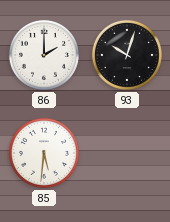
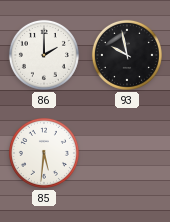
93: 10:03 -> 9:58
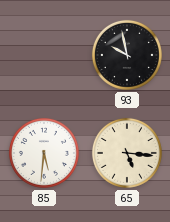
86: 2:00 -> none
65: none -> 5:16
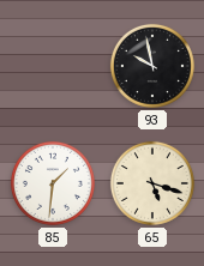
85: 5:31 -> 1:31
65: 5:16 -> 5:18
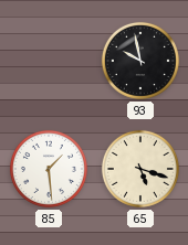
85: 1:31 -> 1:29
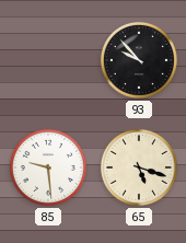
93: 9:58 -> 9:53
85: 1:29 -> 9:29
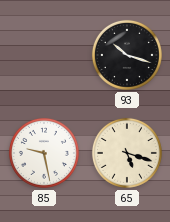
93: 9:53 -> 10:18
85: 9:29 -> 9:28
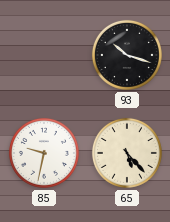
85: 9:28 -> 9:32
65: 5:18 -> 5:23
